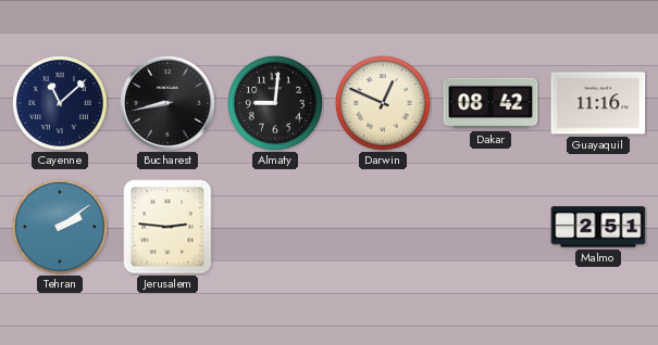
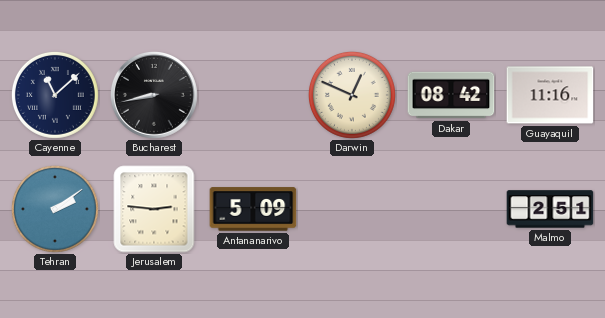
Almaty: 9:01 -> none
Antananarivo: none -> 5:09
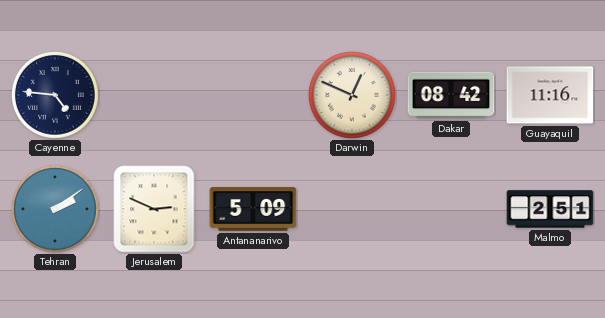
Cayenne: 11:08 -> 4:46
Bucharest: 8:43 -> none
Jerusalem: 2:46 -> 2:49
